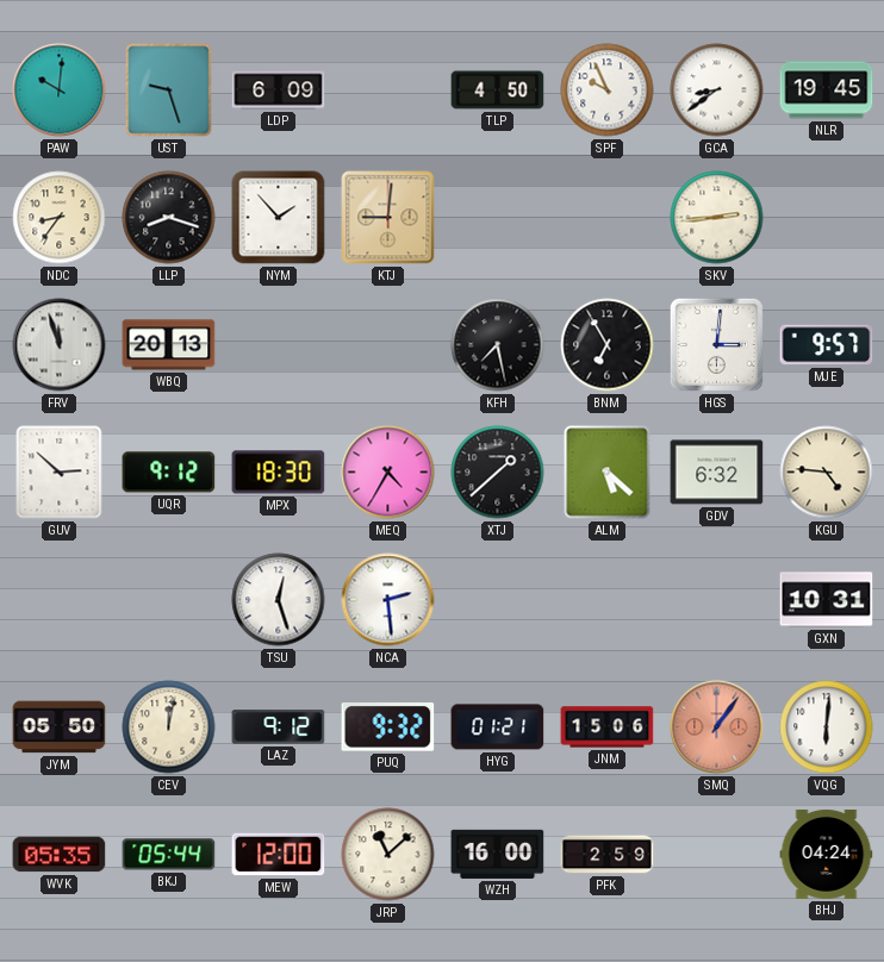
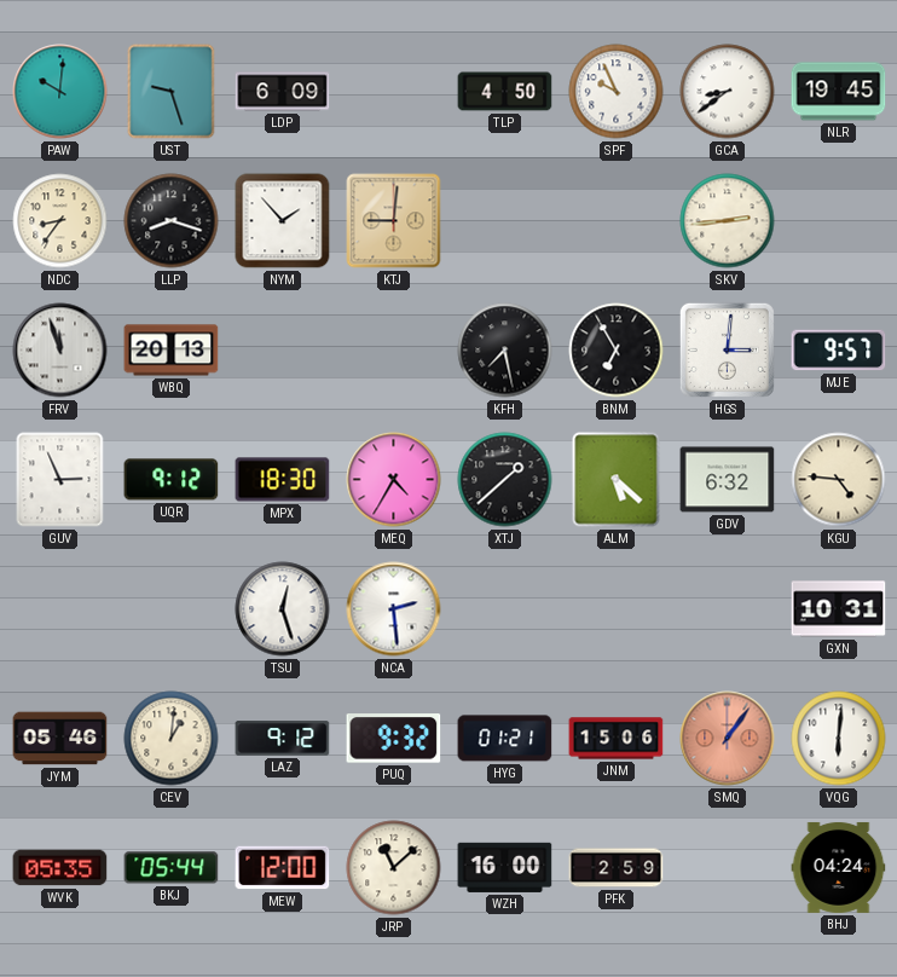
GUV: 2:52 -> 2:56
JYM: 05:50 -> 05:46
CEV: 12:02 -> 1:01
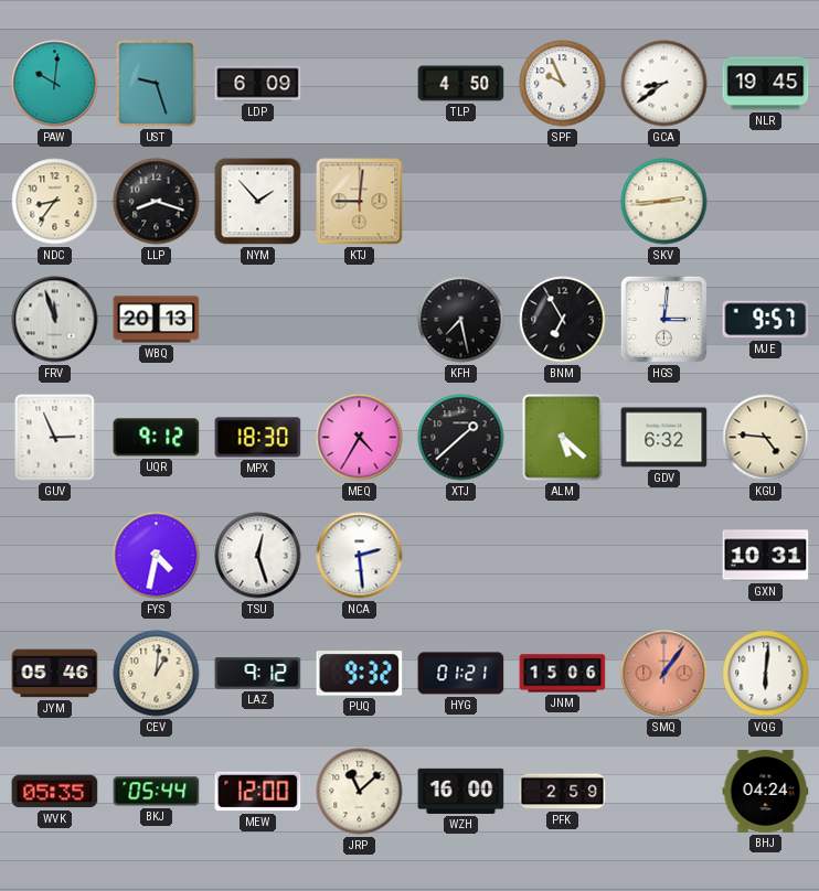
FYS: none -> 4:32
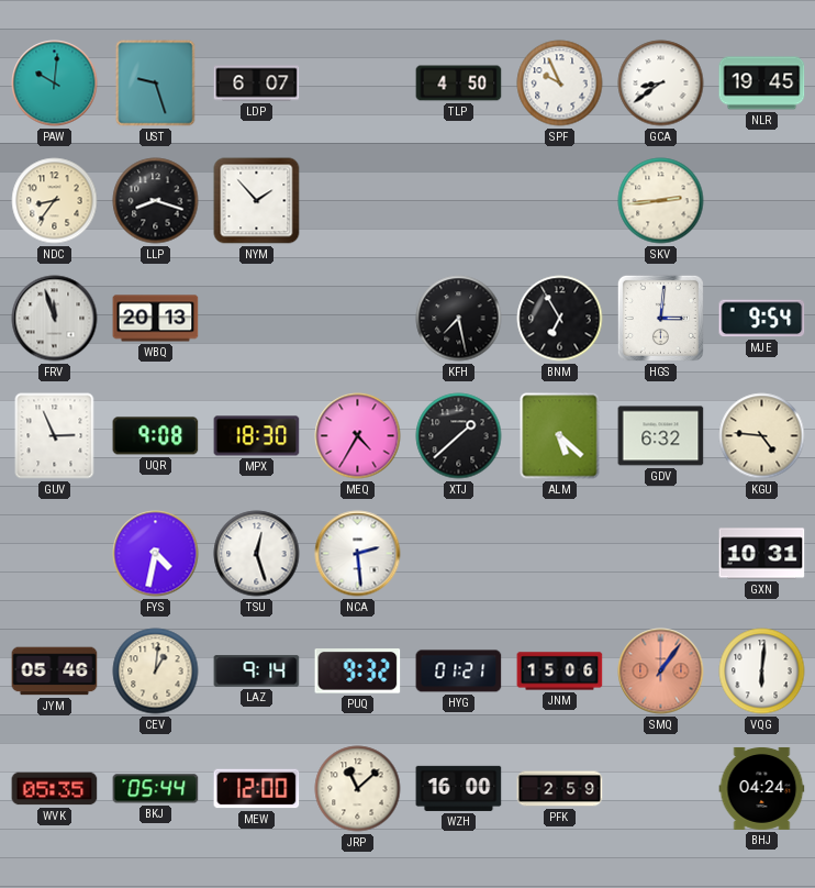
LDP: 6:09 -> 6:07
KTJ: 9:01 -> none
MJE: 9:57 -> 9:54
UQR: 9:12 -> 9:08
LAZ: 9:12 -> 9:14
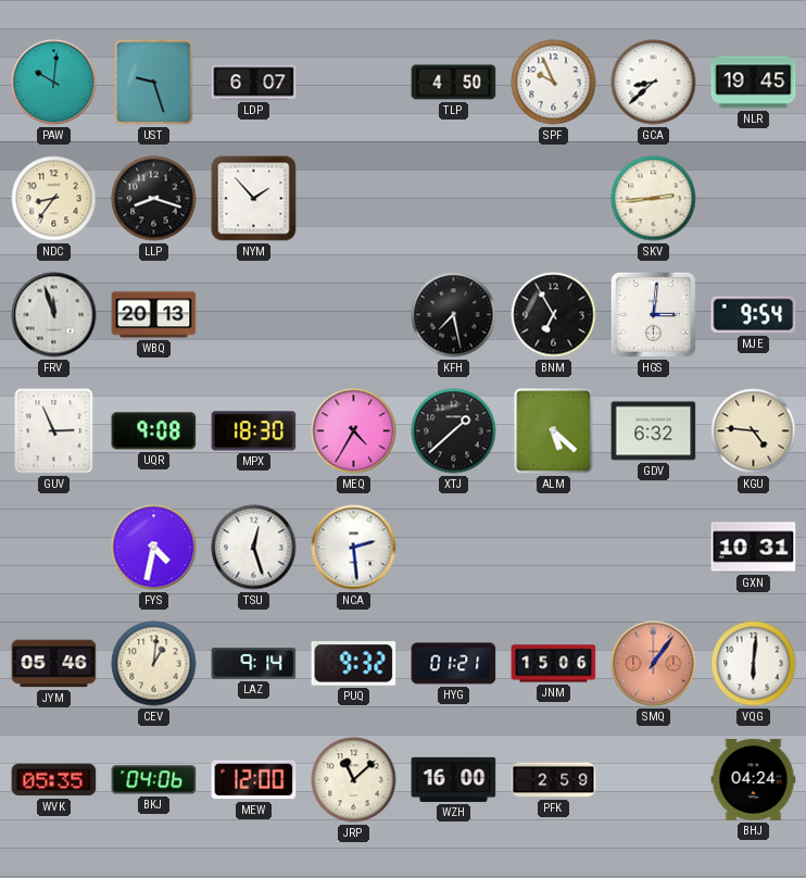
GCA: 8:39 -> 8:38
BKJ: 05:44 -> 04:06
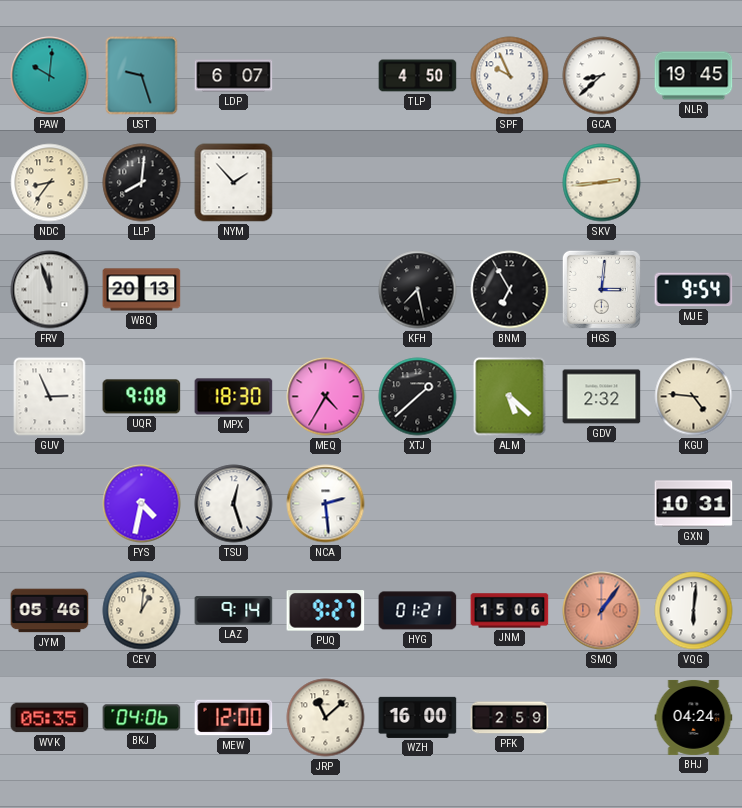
LLP: 8:18 -> 8:01
GDV: 6:32 -> 2:32
PUQ: 9:32 -> 9:27
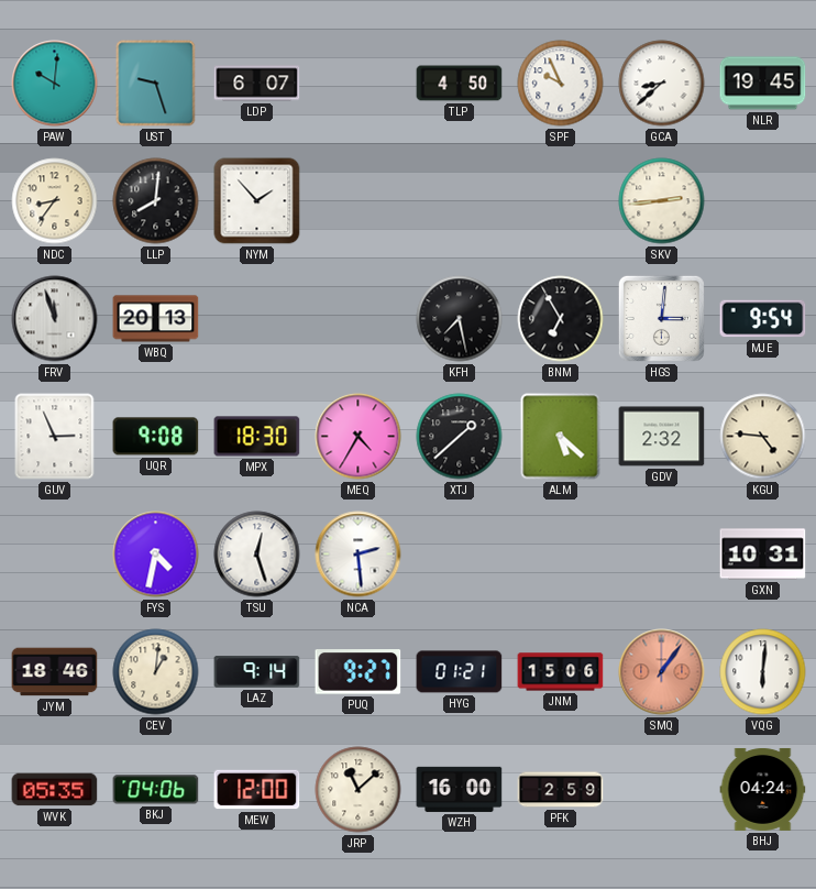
JYM: 05:46 -> 18:46
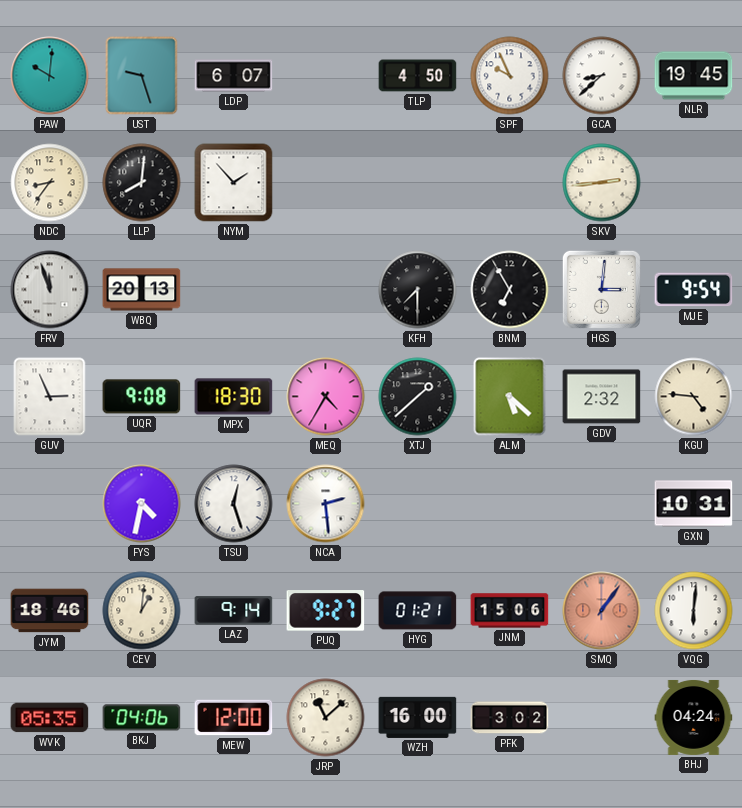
KFH: 7:28 -> 7:30
PFK: 2:59 -> 3:02
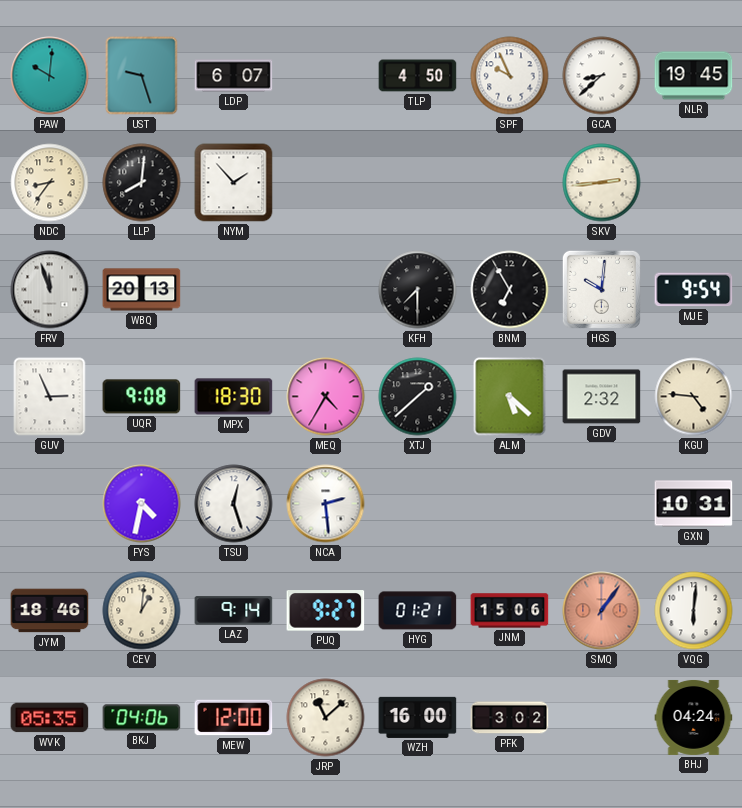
HGS: 3:01 -> 10:01
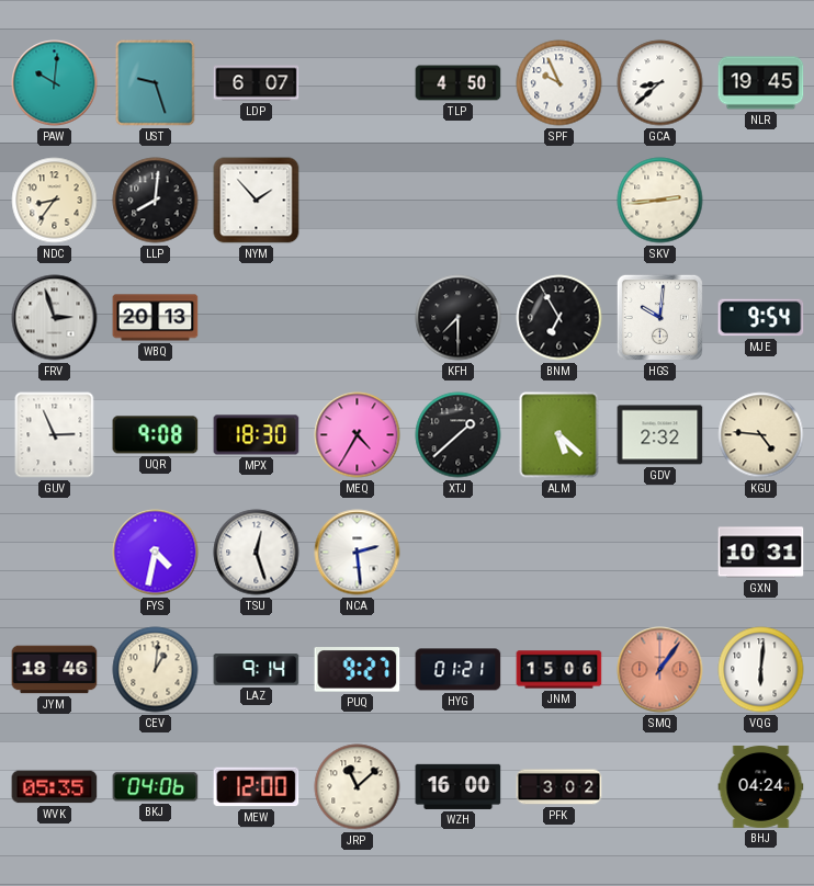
FRV: 11:57 -> 2:57
